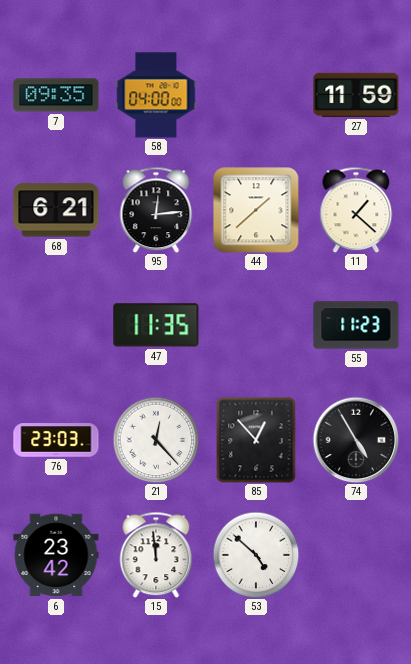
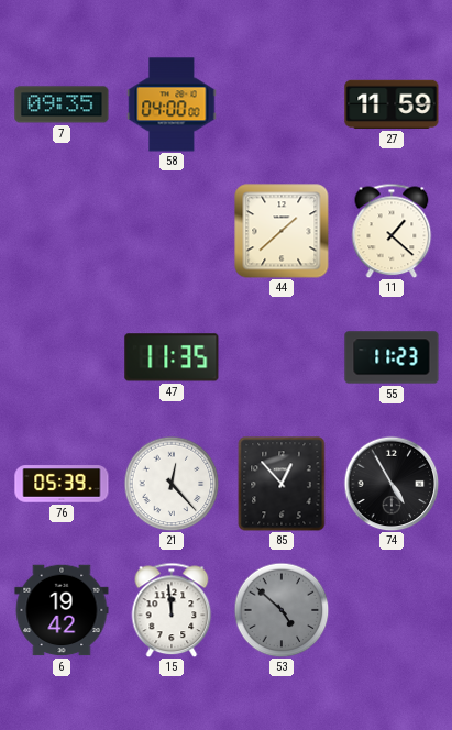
68: 6:21 -> none
95: 12:14 -> none
76: 23:03 -> 05:39
6: 23:42 -> 19:42
53 dial: white -> grey
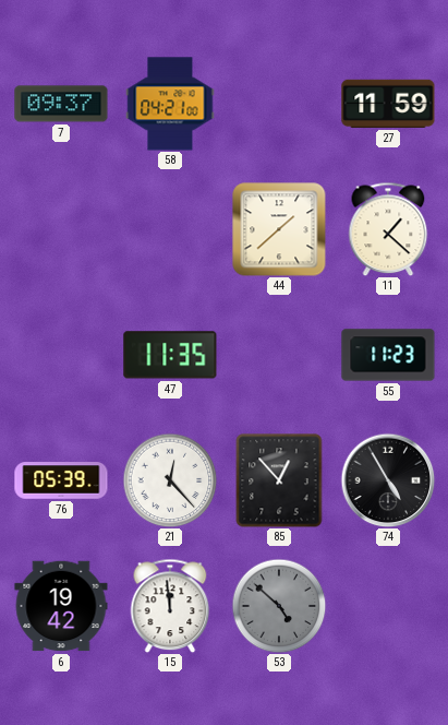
7: 09:35 -> 09:37
58: 04:00 -> 04:21
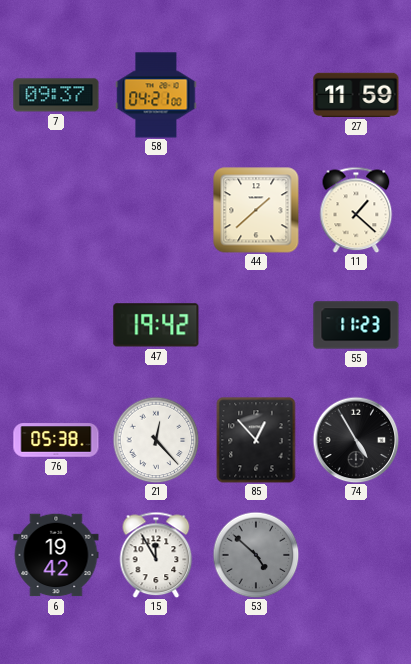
47: 11:35 -> 19:42
76: 05:39 -> 05:38
15: 11:59 -> 11:55
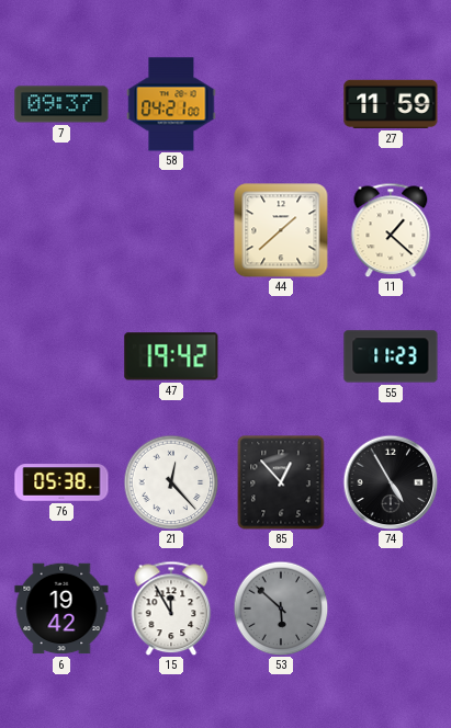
53: 4:52 -> 5:52
